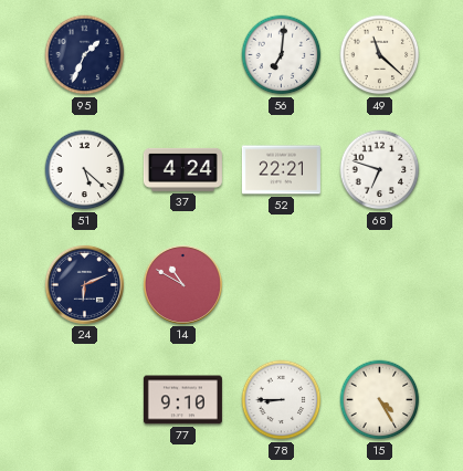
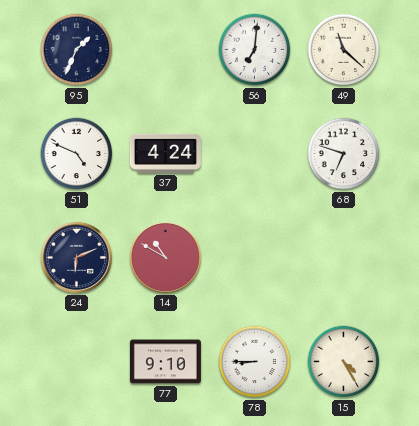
51: 5:22 -> 4:49
52: 22:21 -> none
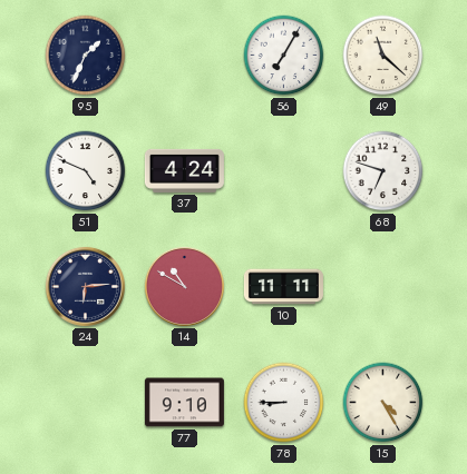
56: 7:01 -> 7:05
24: 6:11 -> 6:14
10: none -> 11:11
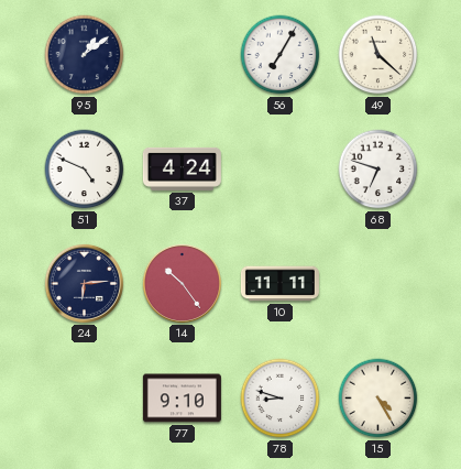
95: 1:34 -> 1:09
14: 10:50 -> 10:24
78: 8:45 -> 8:48
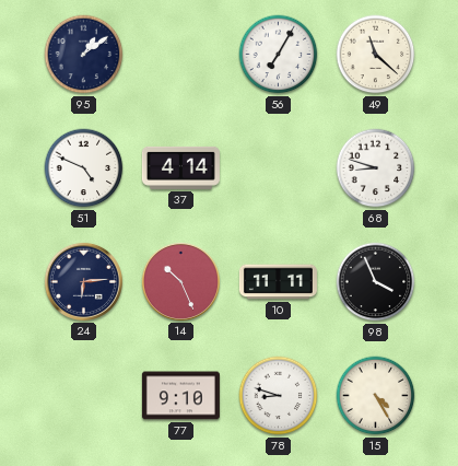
37: 4:24 -> 4:14
68: 6:48 -> 8:48
14: 10:24 -> 10:26
98: none -> 3:56
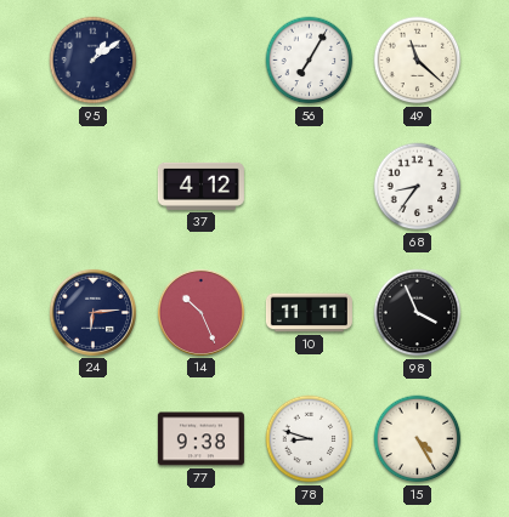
51: 4:49 -> none
37: 4:14 -> 4:12
68: 8:48 -> 8:36
77: 9:10 -> 9:38
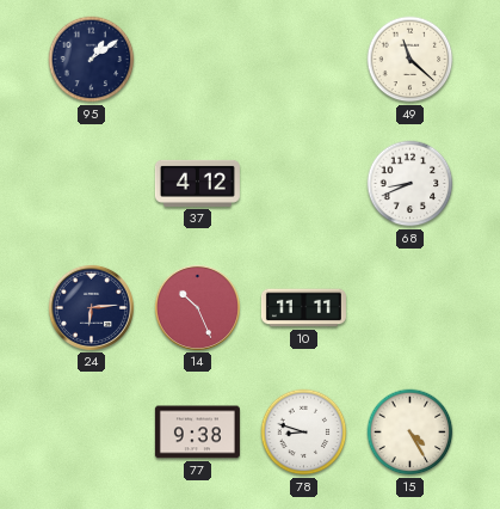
56: 7:05 -> none
68: 8:36 -> 8:41
98: 3:56 -> none
